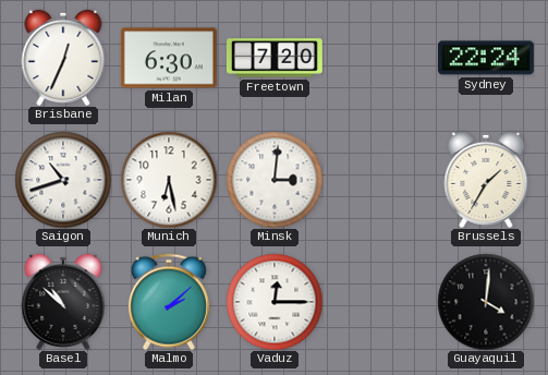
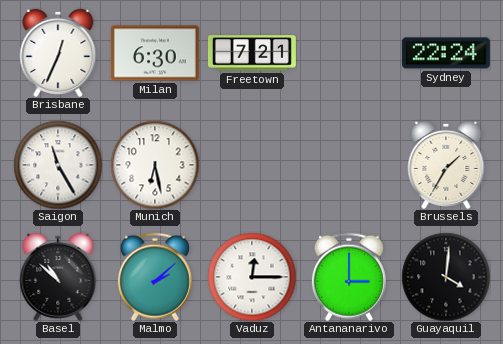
Freetown: 7:20 -> 7:21
Saigon: 10:42 -> 11:25
Minsk: 3:01 -> none
Antananarivo: none -> 3:00
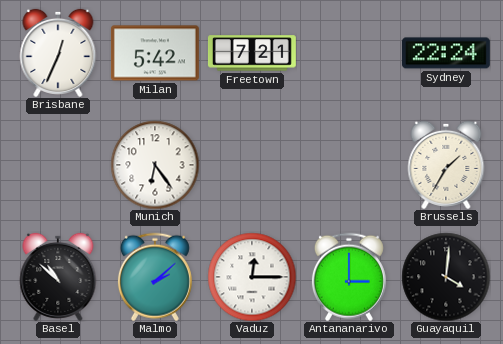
Milan: 6:30 -> 5:42
Saigon: 11:25 -> none
Munich: 6:28 -> 6:24
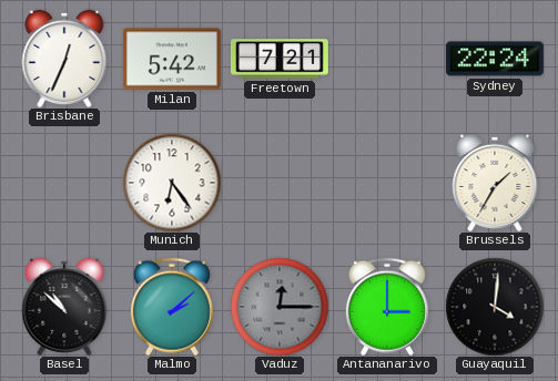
Vaduz dial: white -> grey
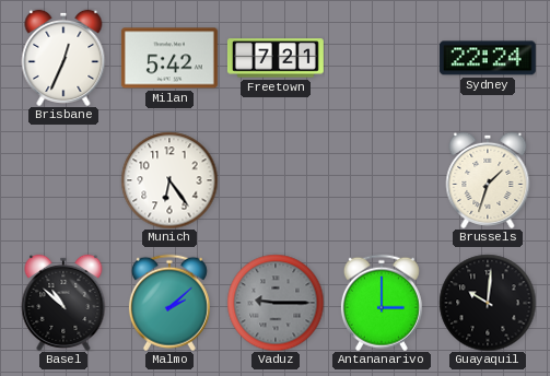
Brussels: 1:35 -> 1:33
Vaduz: 12:15 -> 9:15
Guayaquil: 4:01 -> 10:01
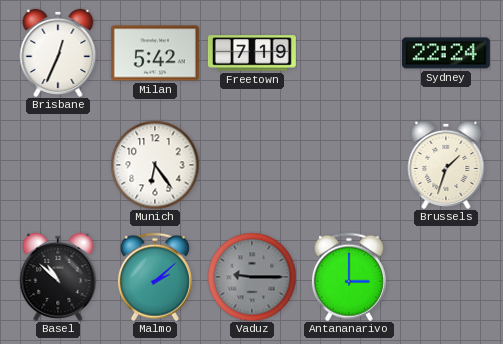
Freetown: 7:21 -> 7:19
Guayaquil: 10:01 -> none
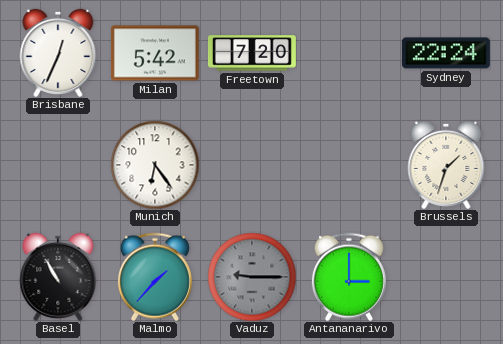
Freetown: 7:19 -> 7:20
Basel: 10:52 -> 10:55
Malmo: 2:08 -> 1:37
